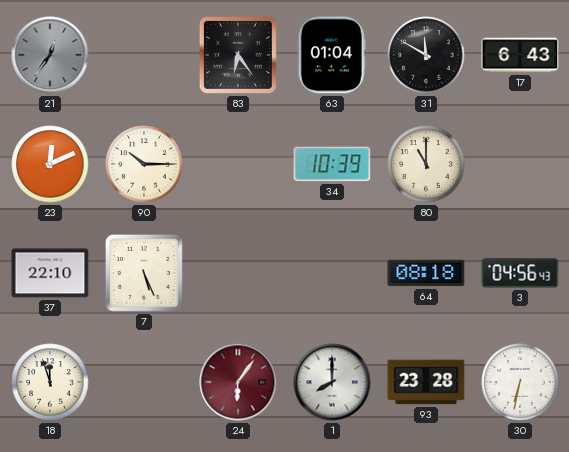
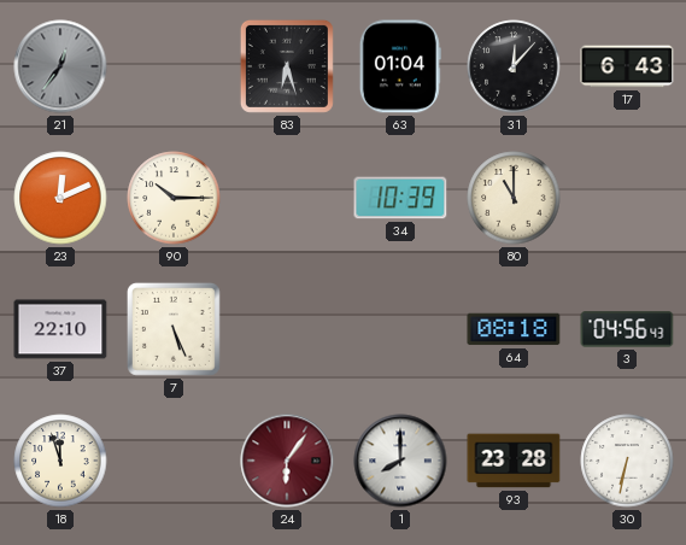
83: 6:24 -> 6:27
31: 11:50 -> 12:07
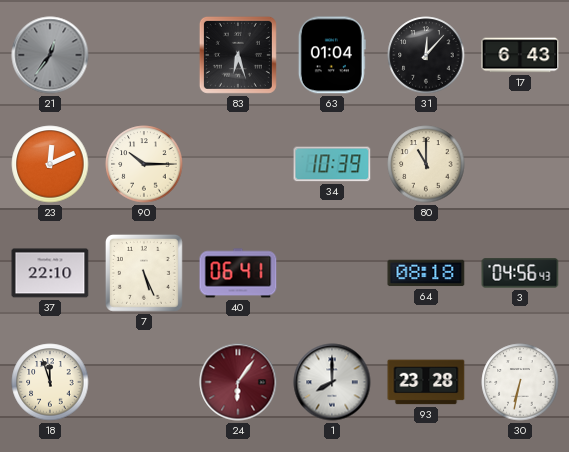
40: none -> 06:41
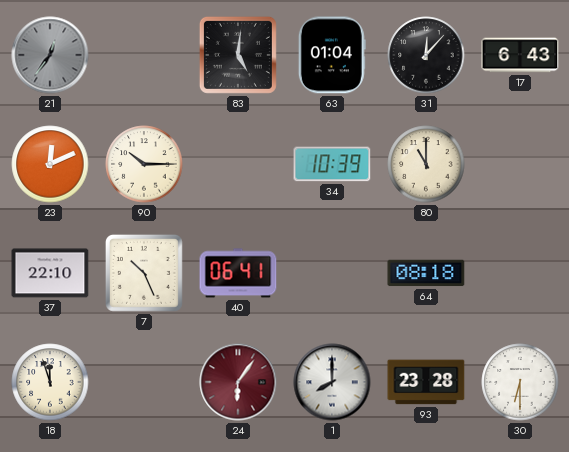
83: 6:27 -> 5:01
7: 5:26 -> 10:26
3: 04:56 -> none
30: 6:32 -> 6:30
